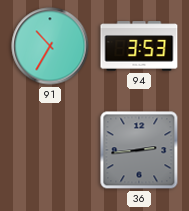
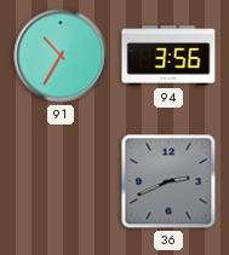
94: 3:53 -> 3:56
36: 2:44 -> 2:41
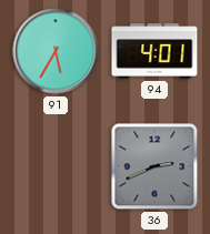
91: 10:35 -> 5:35
94: 3:56 -> 4:01
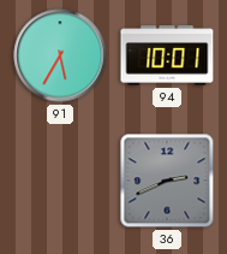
94: 4:01 -> 10:01
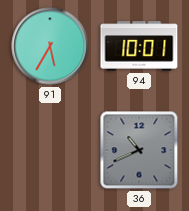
36: 2:41 -> 10:41
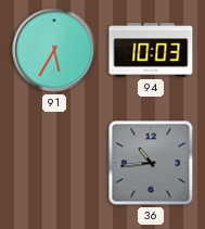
94: 10:01 -> 10:03
36: 10:41 -> 10:44
